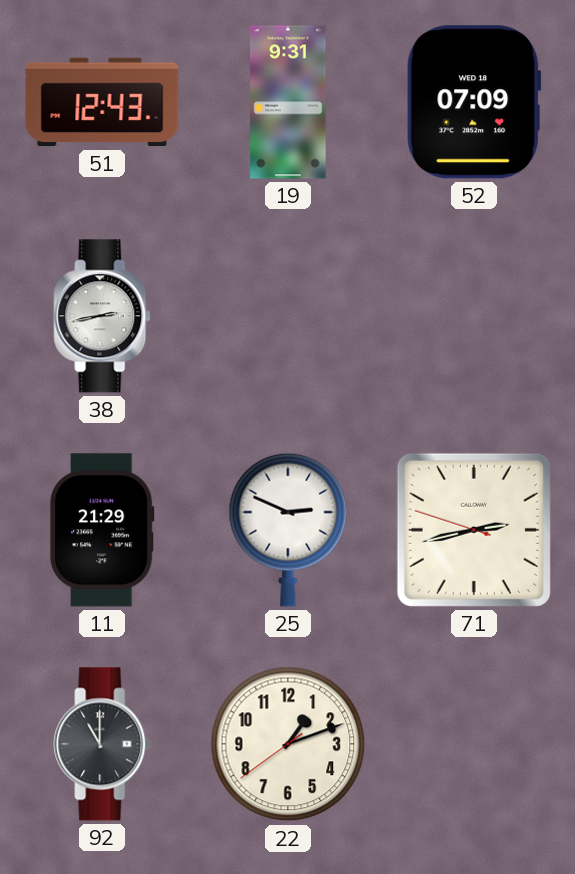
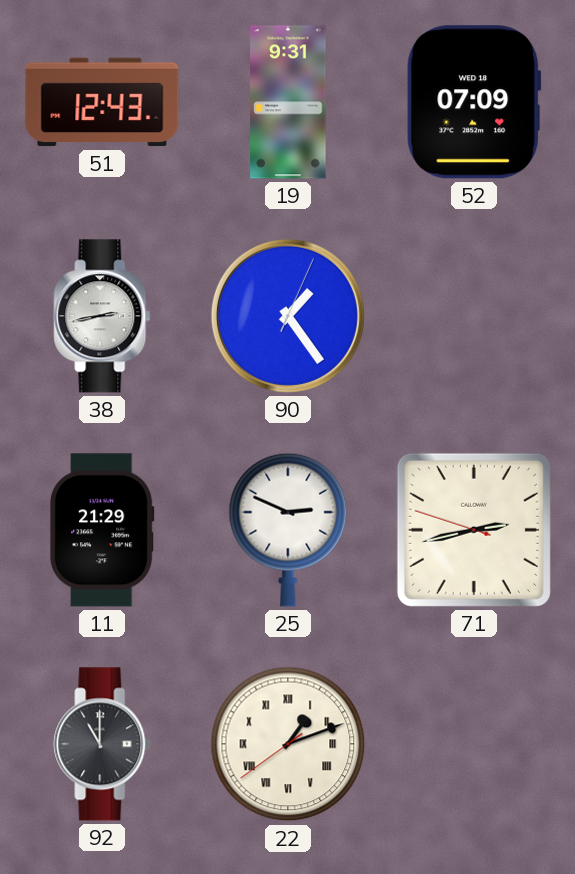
90: none -> 1:24
22 numerals: Arabic -> Roman
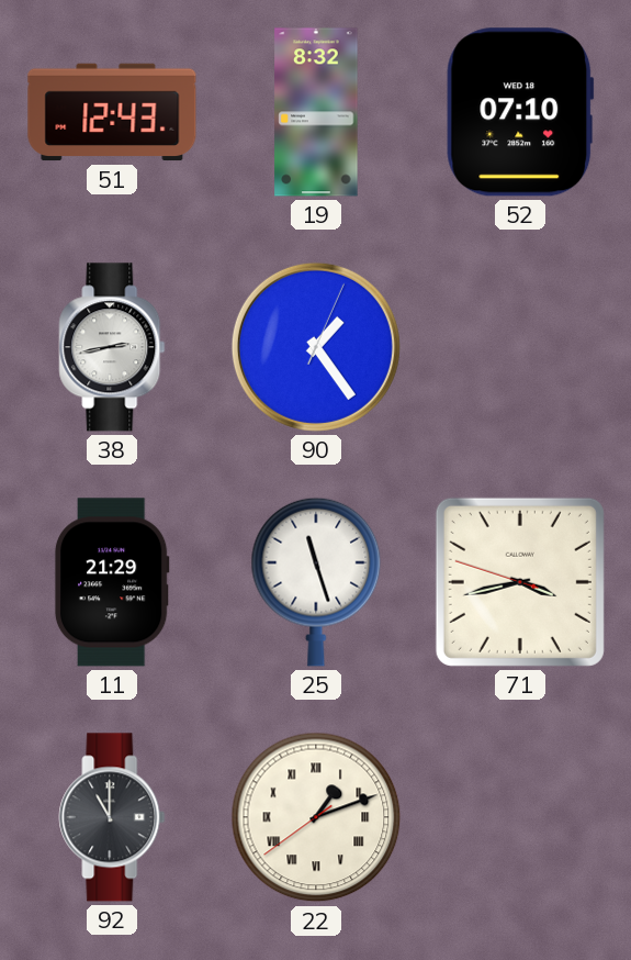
19: 9:31 -> 8:32
52: 07:09 -> 07:10
25: 2:49 -> 11:27
71: 2:42 -> 3:42
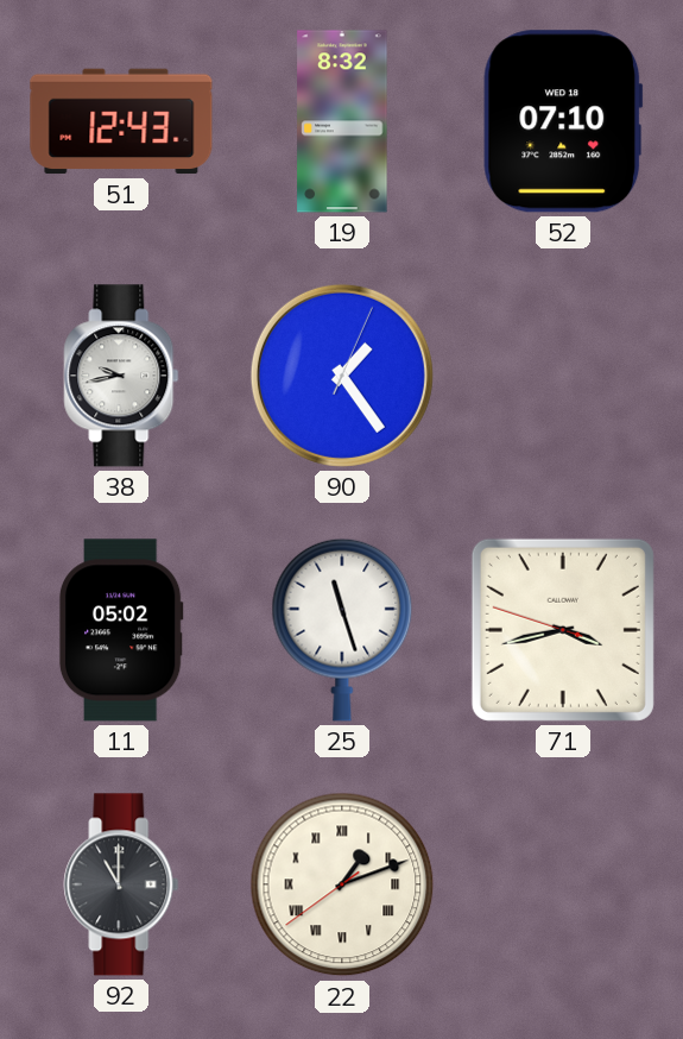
38: 2:43 -> 9:43
11: 21:29 -> 05:02
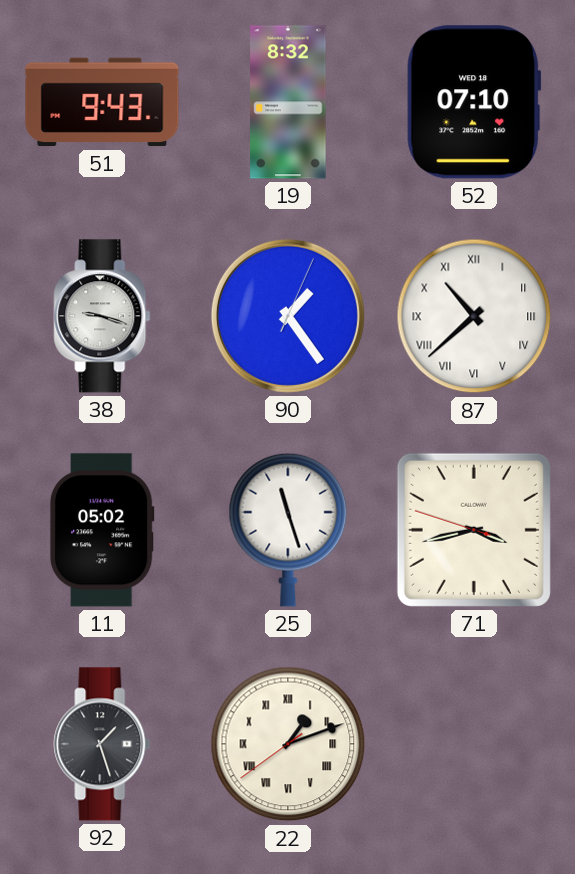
51: 12:43 -> 9:43
38: 9:43 -> 9:18
87: none -> 10:38
92: 11:00 -> 1:27
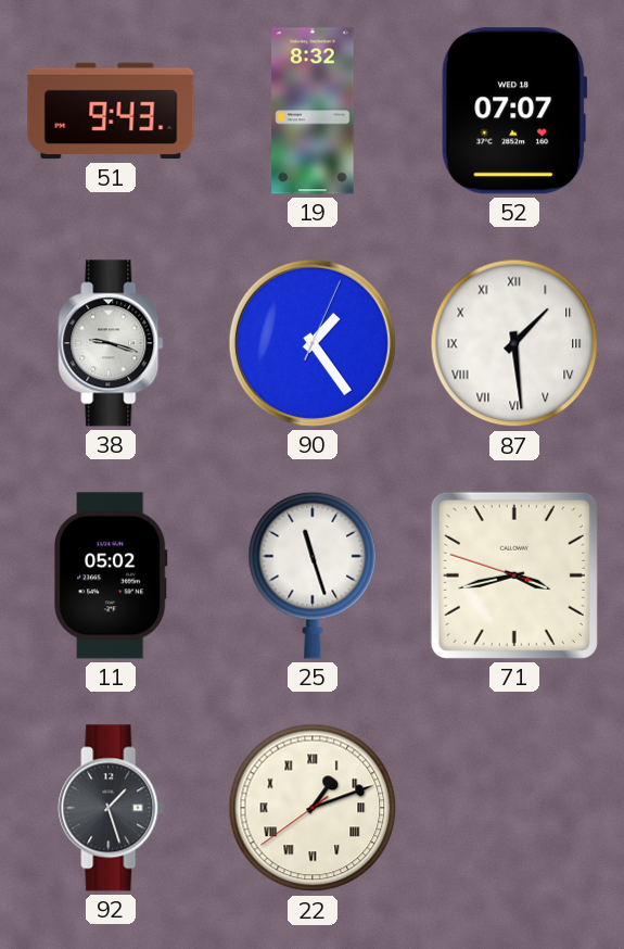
52: 07:10 -> 07:07
87: 10:38 -> 1:29
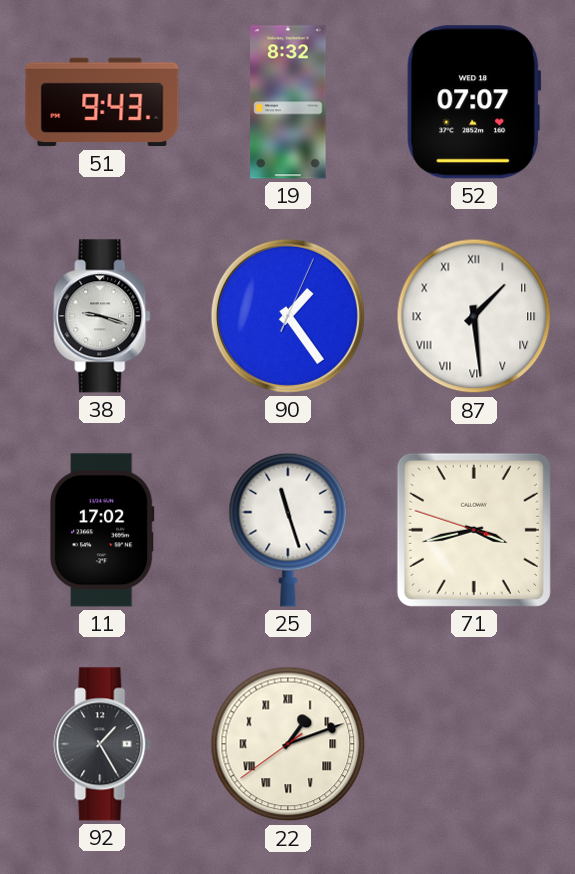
11: 05:02 -> 17:02
92: 1:27 -> 1:25
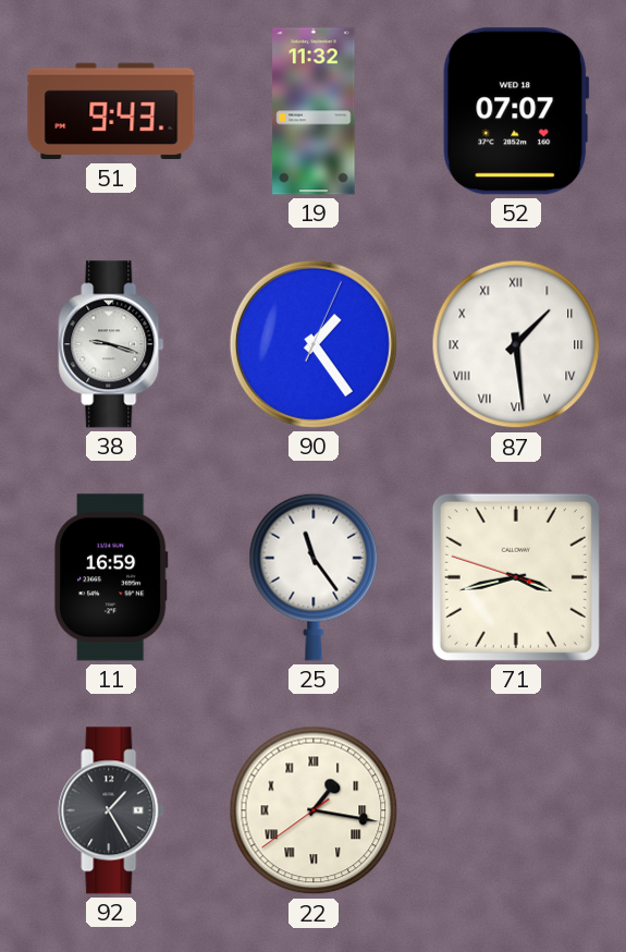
19: 8:32 -> 11:32
11: 17:02 -> 16:59
25: 11:27 -> 11:24
22: 1:11 -> 1:16
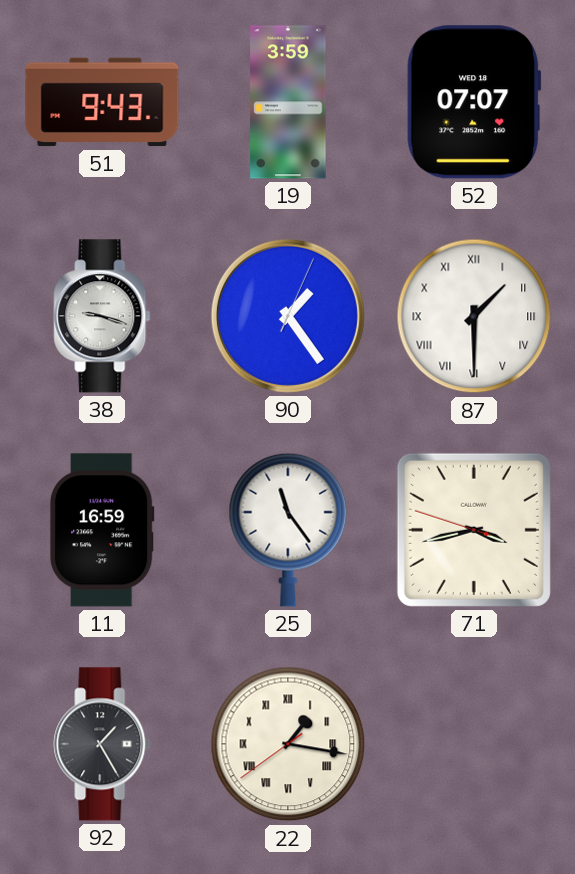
19: 11:32 -> 3:59
87: 1:29 -> 1:30
